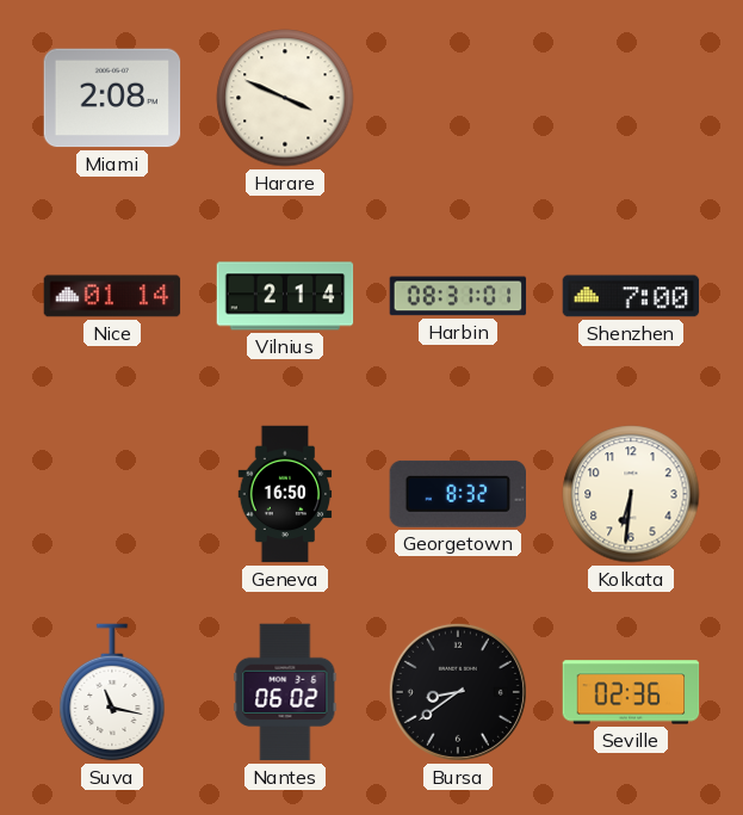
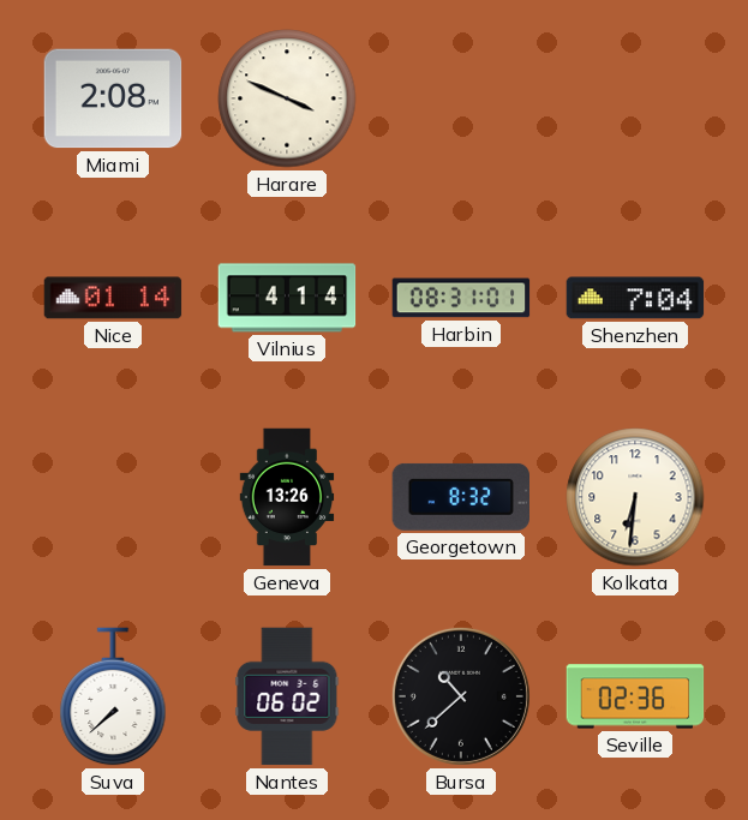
Vilnius: 2:14 -> 4:14
Shenzhen: 7:00 -> 7:04
Geneva: 16:50 -> 13:26
Suva: 11:17 -> 7:38
Bursa: 8:39 -> 10:38
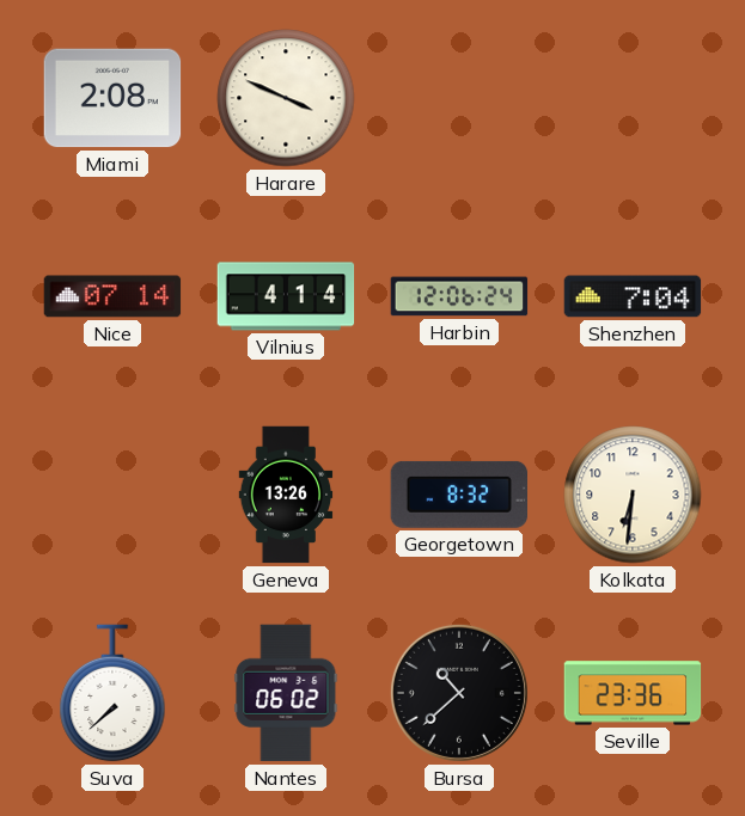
Nice: 01:14 -> 07:14
Harbin: 08:31 -> 12:06
Seville: 02:36 -> 23:36
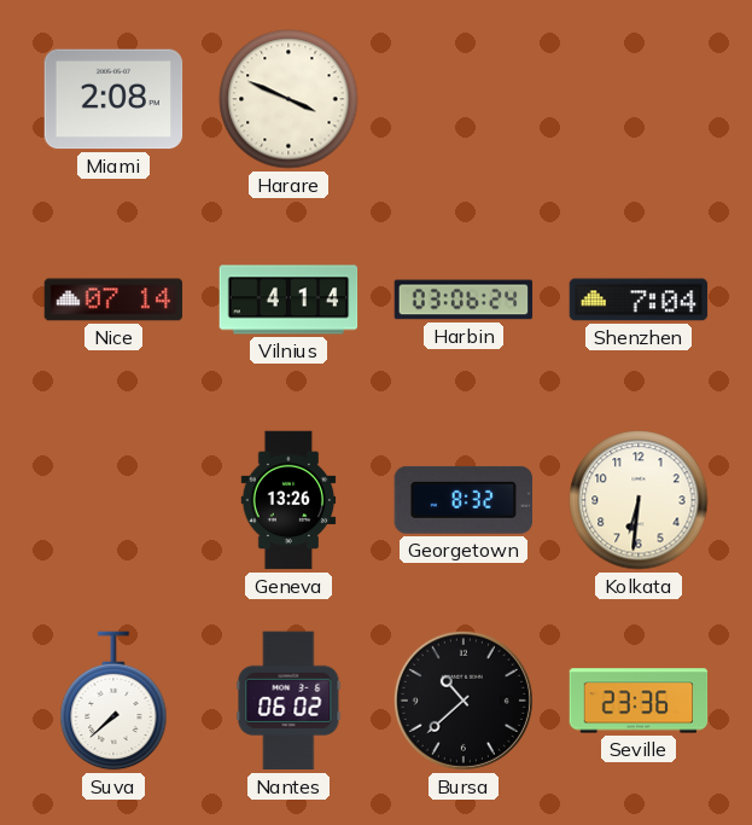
Harbin: 12:06 -> 03:06
